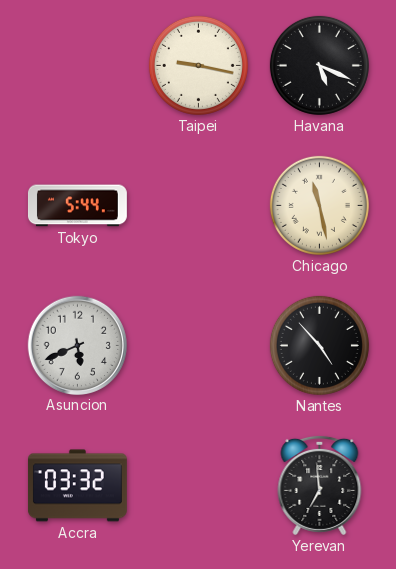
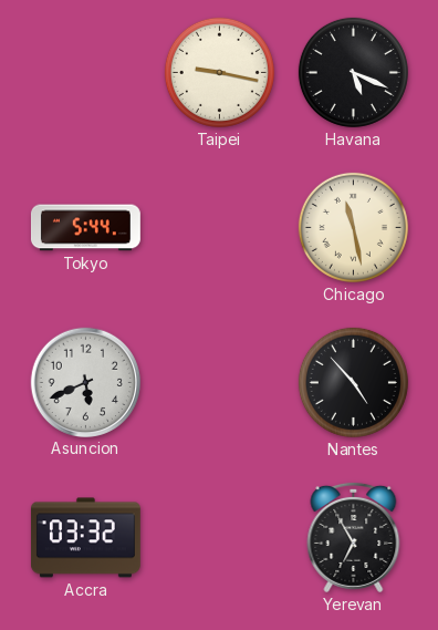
Yerevan: 6:59 -> 6:55
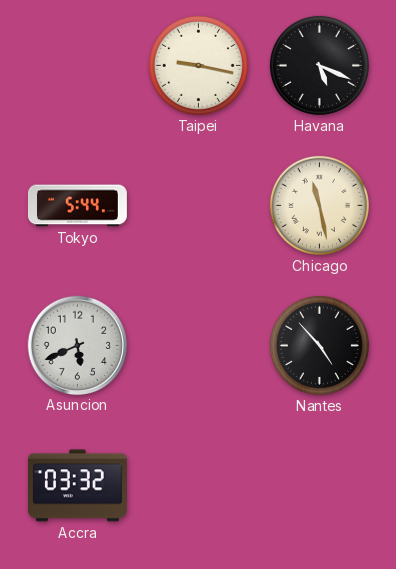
Yerevan: 6:55 -> none
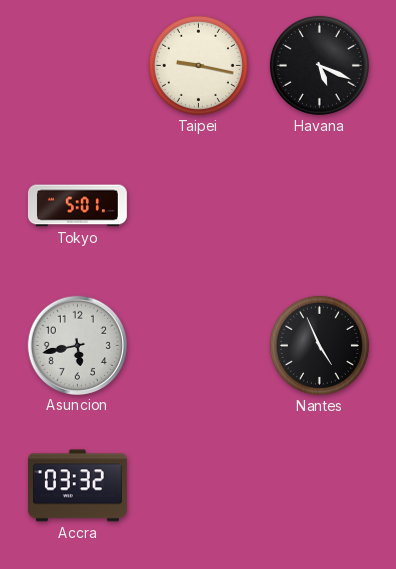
Tokyo: 5:44 -> 5:01
Chicago: 11:28 -> none
Asuncion: 5:41 -> 5:43
Nantes: 4:53 -> 4:56
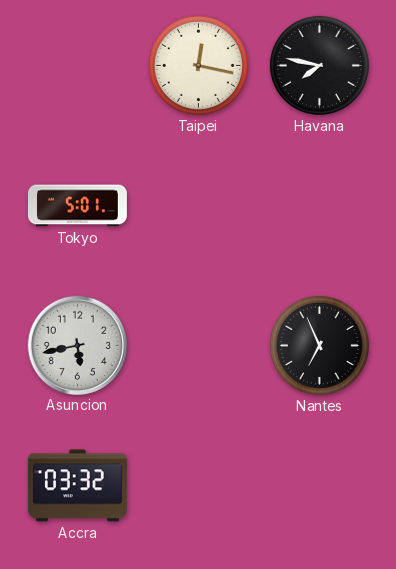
Taipei: 9:17 -> 12:17
Havana: 5:19 -> 7:47
Nantes: 4:56 -> 6:56
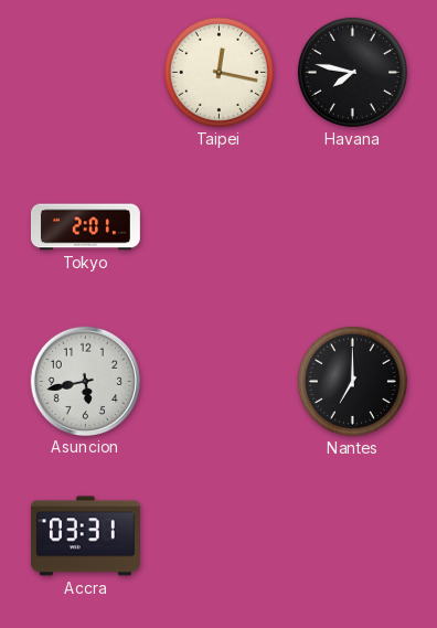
Tokyo: 5:01 -> 2:01
Nantes: 6:56 -> 7:00
Accra: 03:32 -> 03:31
